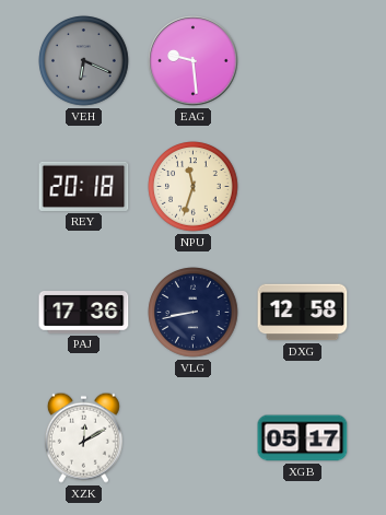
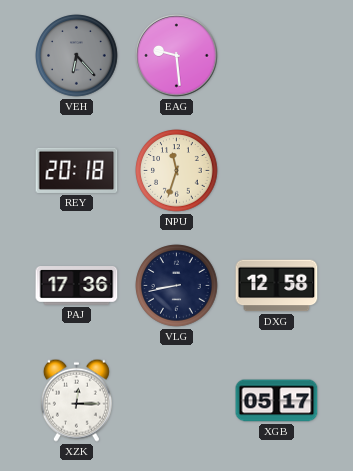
VEH: 6:19 -> 6:23
XZK: 12:10 -> 12:15
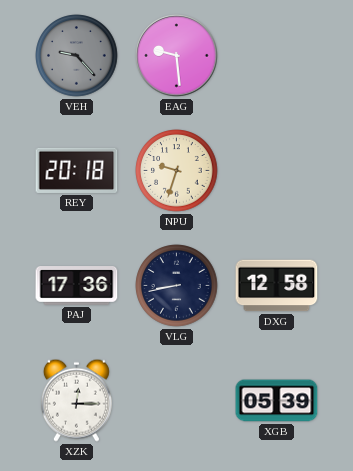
VEH: 6:23 -> 9:23
NPU: 11:33 -> 9:33
XGB: 05:17 -> 05:39
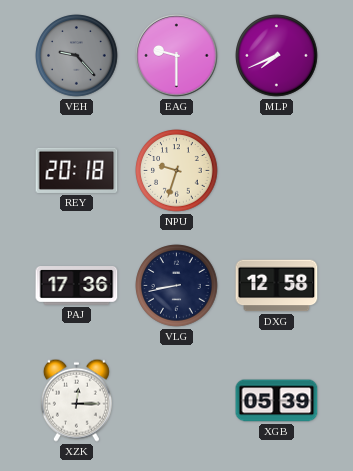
EAG: 9:29 -> 9:30
MLP: none -> 7:41
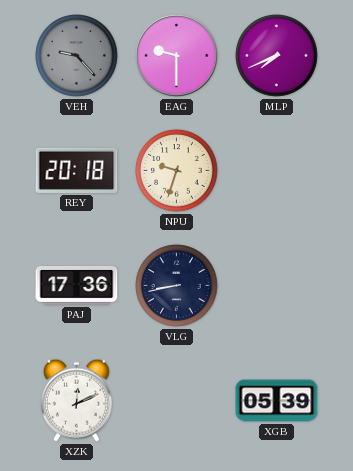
DXG: 12:58 -> none
XZK: 12:15 -> 12:11
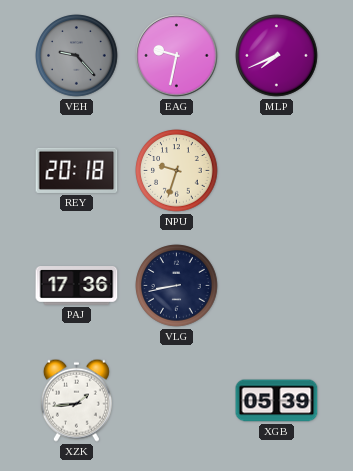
EAG: 9:30 -> 9:32
XZK: 12:11 -> 1:44
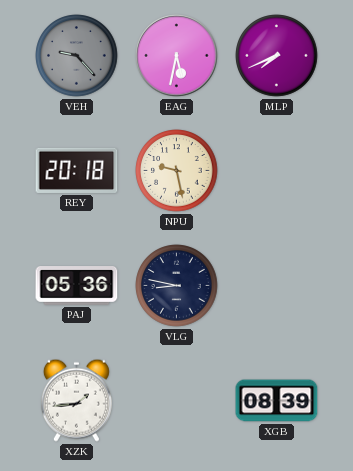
EAG: 9:32 -> 5:32
NPU: 9:33 -> 9:28
PAJ: 17:36 -> 05:36
VLG: 8:43 -> 8:47
XGB: 05:39 -> 08:39
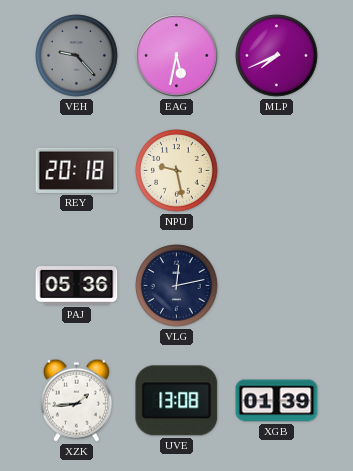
VLG: 8:47 -> 12:13
UVE: none -> 13:08
XGB: 08:39 -> 01:39
